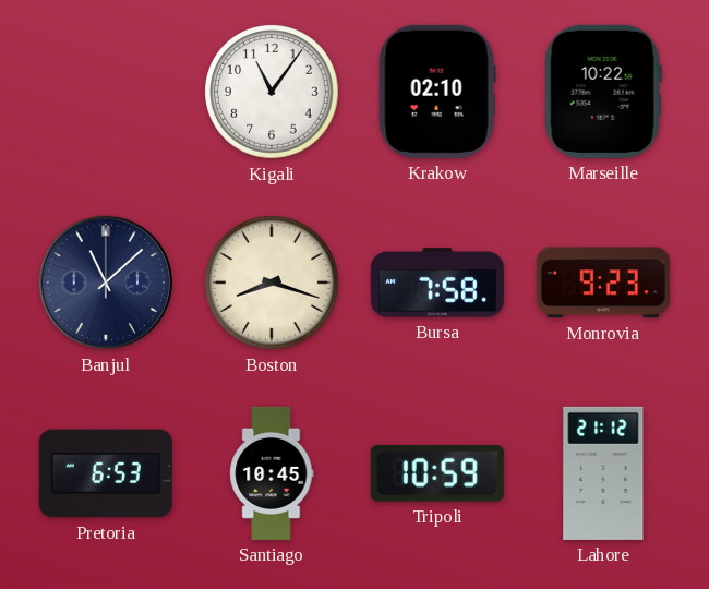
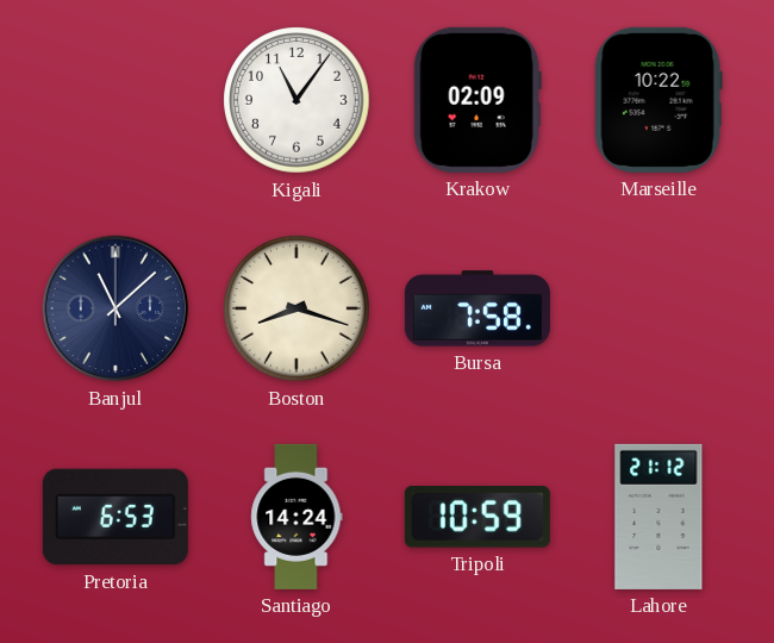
Krakow: 02:10 -> 02:09
Monrovia: 9:23 -> none
Santiago: 10:45 -> 14:24
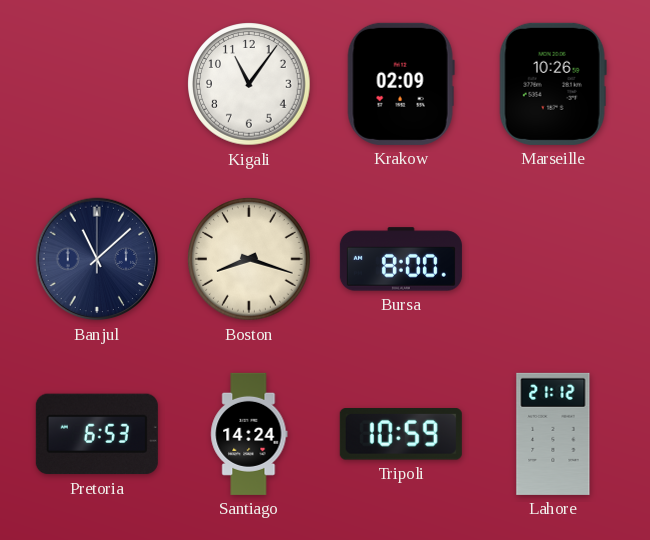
Marseille: 10:22 -> 10:26
Bursa: 7:58 -> 8:00
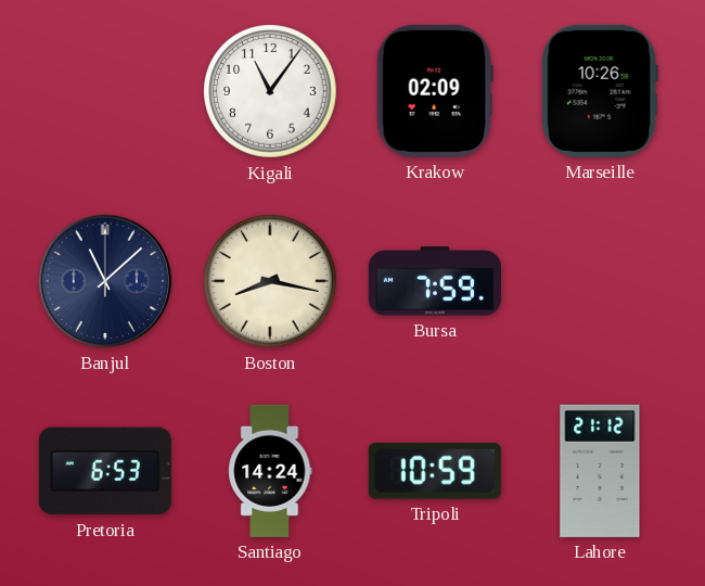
Boston: 8:18 -> 8:17
Bursa: 8:00 -> 7:59
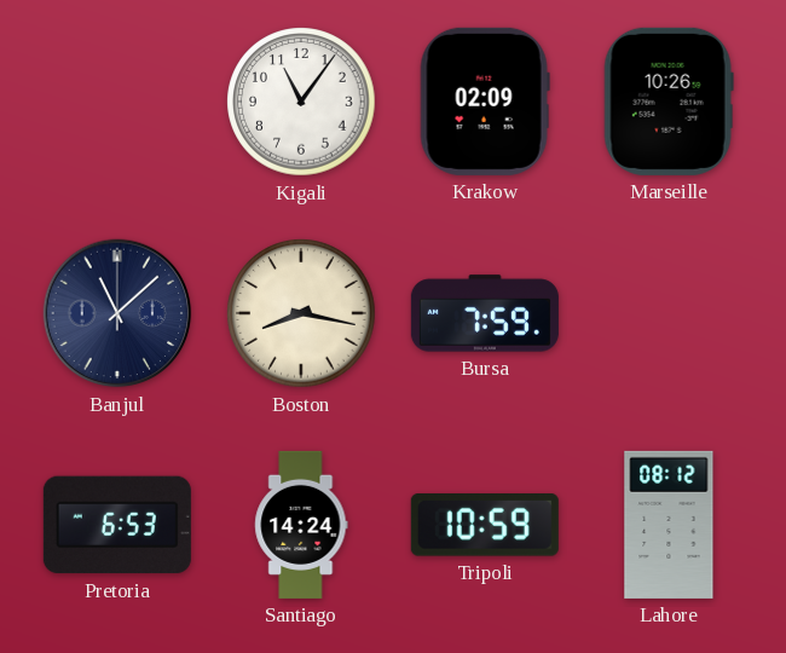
Lahore: 21:12 -> 08:12
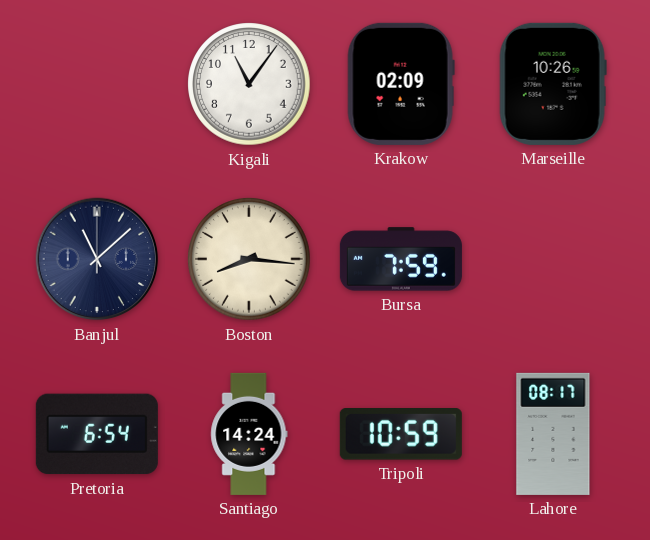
Boston: 8:17 -> 8:16
Pretoria: 6:53 -> 6:54
Lahore: 08:12 -> 08:17
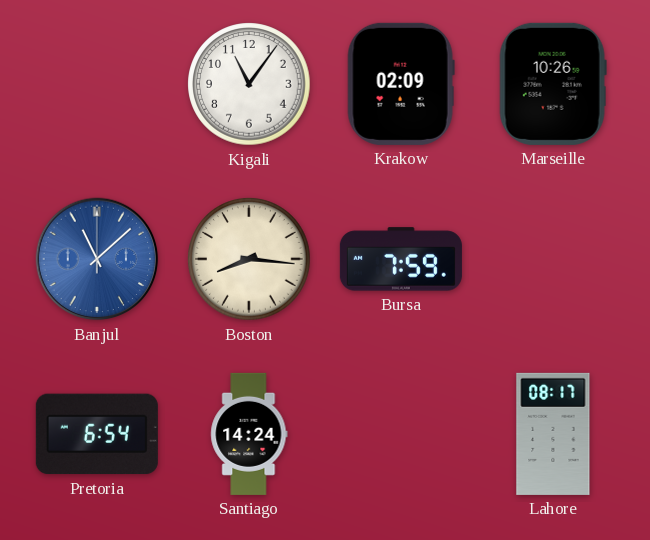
Banjul dial: navy -> blue
Tripoli: 10:59 -> none
